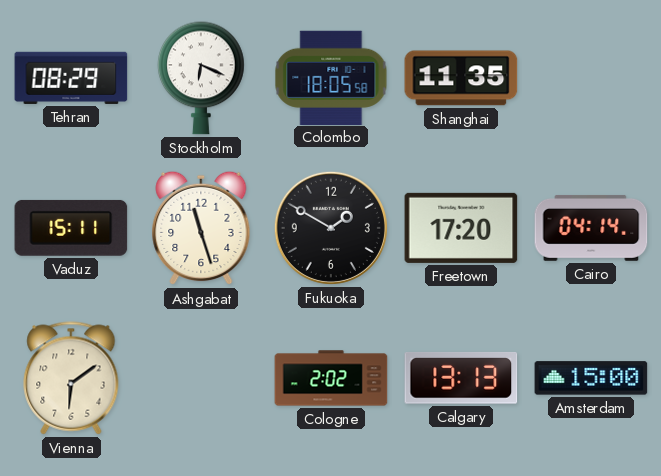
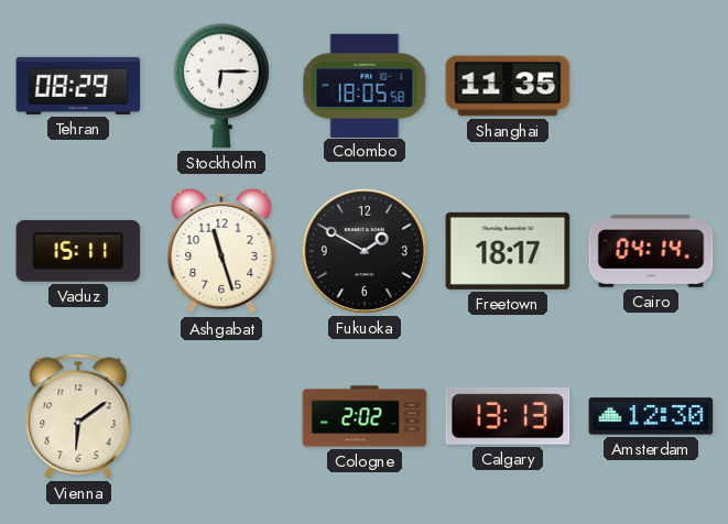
Stockholm: 6:19 -> 6:15
Freetown: 17:20 -> 18:17
Amsterdam: 15:00 -> 12:30
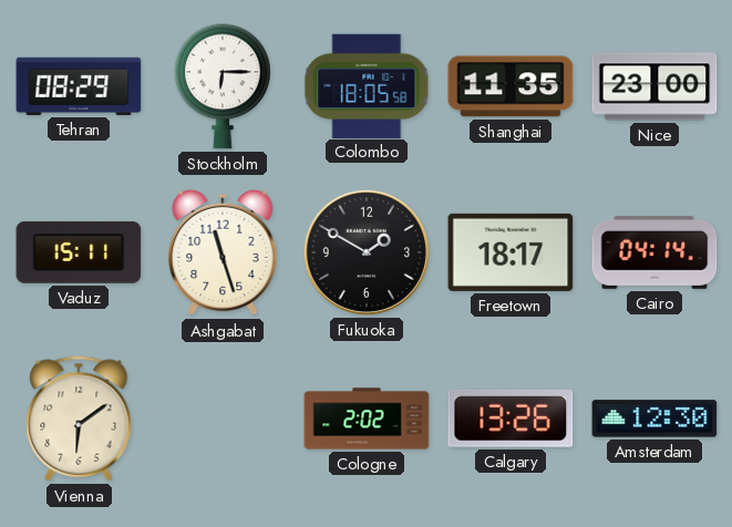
Nice: none -> 23:00
Calgary: 13:13 -> 13:26
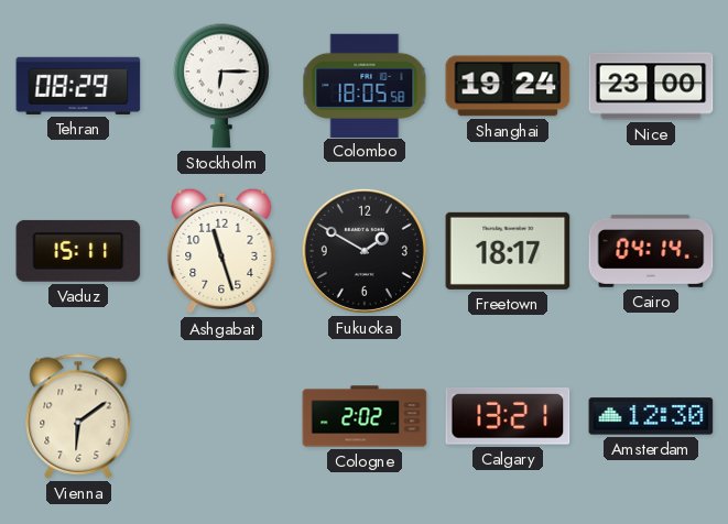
Shanghai: 11:35 -> 19:24
Calgary: 13:26 -> 13:21
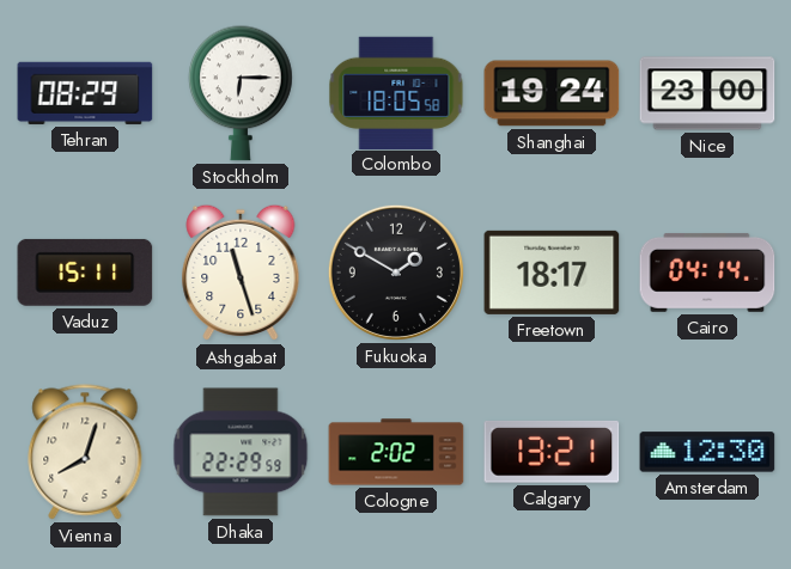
Vienna: 6:09 -> 8:03
Dhaka: none -> 22:29
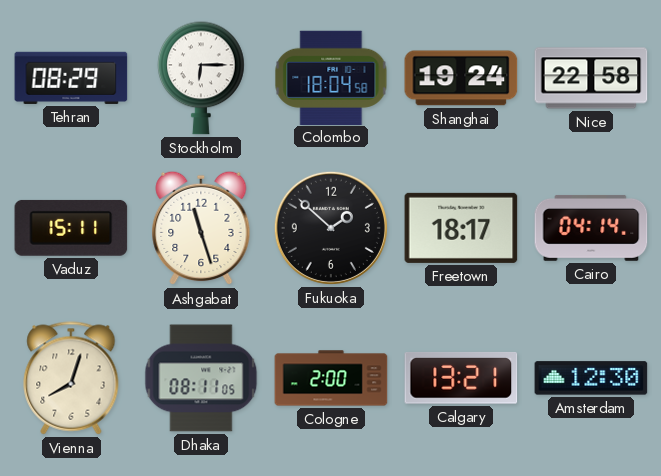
Colombo: 18:05 -> 18:04
Nice: 23:00 -> 22:58
Fukuoka: 1:50 -> 1:52
Dhaka: 22:29 -> 08:11
Cologne: 2:02 -> 2:00
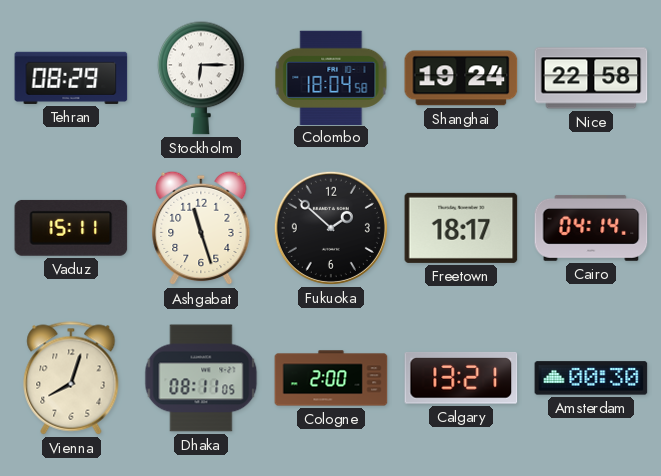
Amsterdam: 12:30 -> 00:30
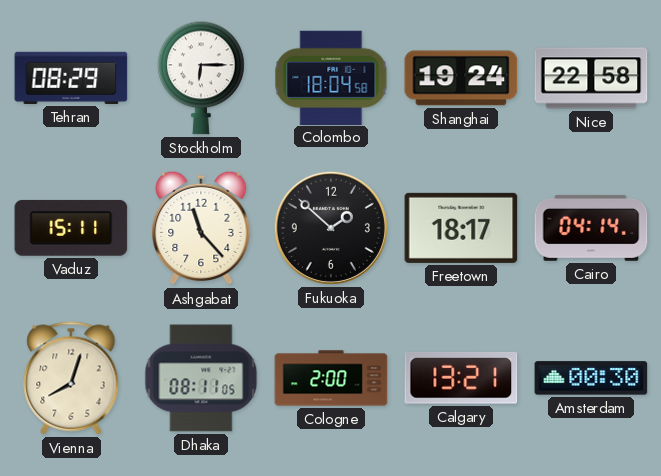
Ashgabat: 11:27 -> 11:23
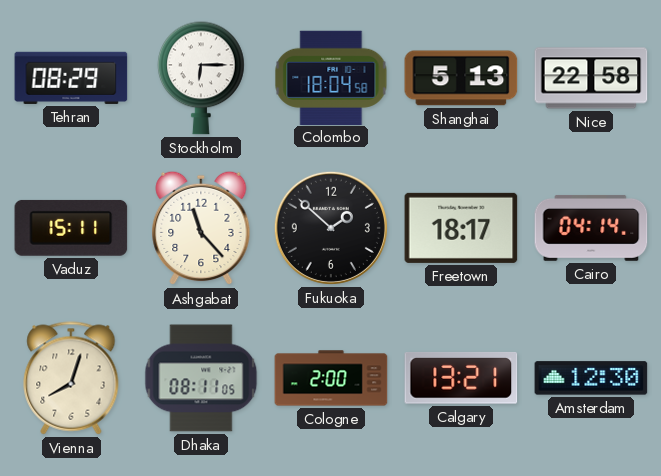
Shanghai: 19:24 -> 5:13
Amsterdam: 00:30 -> 12:30
